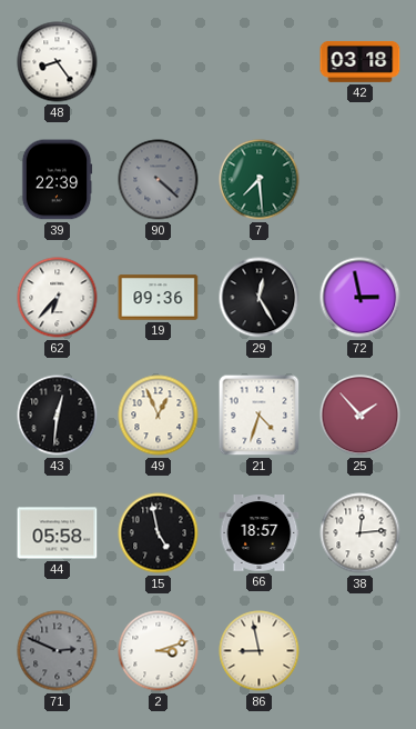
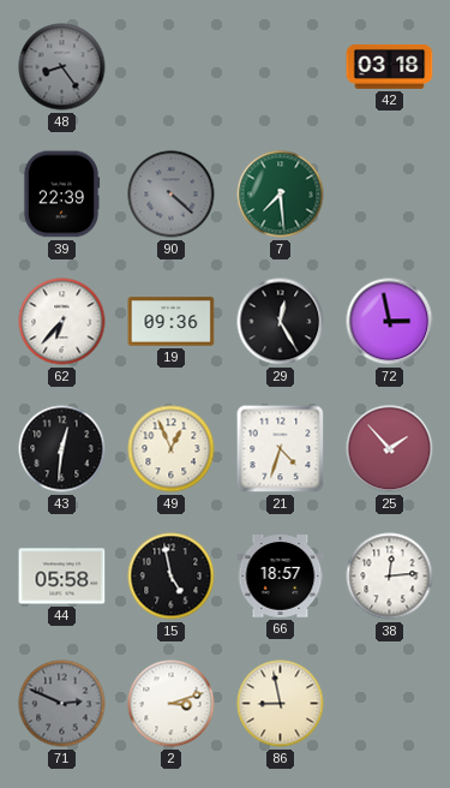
48 dial: white -> grey
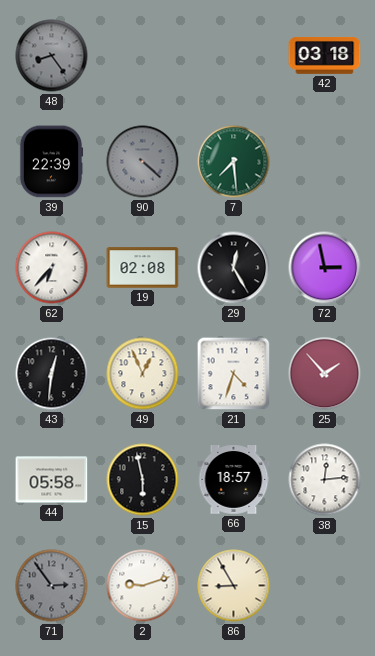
19: 09:36 -> 02:08
15: 4:58 -> 5:58
71: 2:49 -> 2:54
2: 3:12 -> 9:12
86: 8:58 -> 8:55
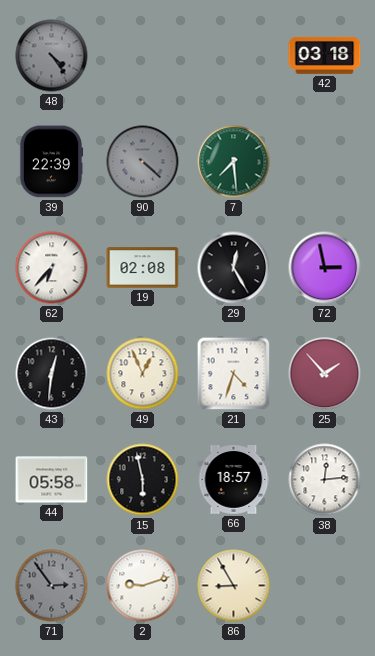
48: 8:24 -> 4:24
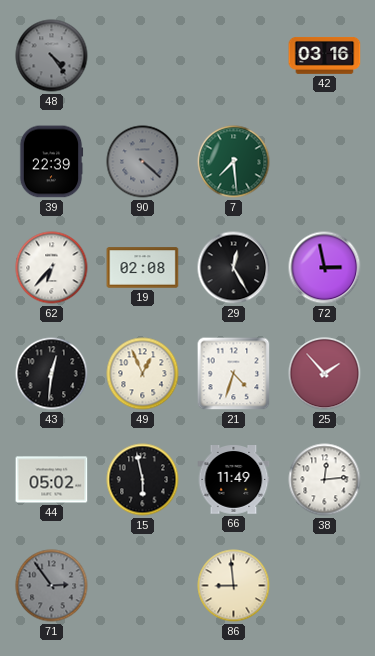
42: 03:18 -> 03:16
44: 05:58 -> 05:02
66: 18:57 -> 11:49
2: 9:12 -> none
86: 8:55 -> 8:59
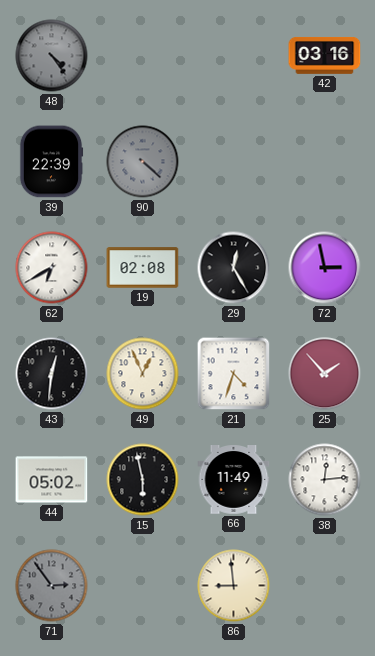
7: 7:29 -> none
62: 6:37 -> 6:40
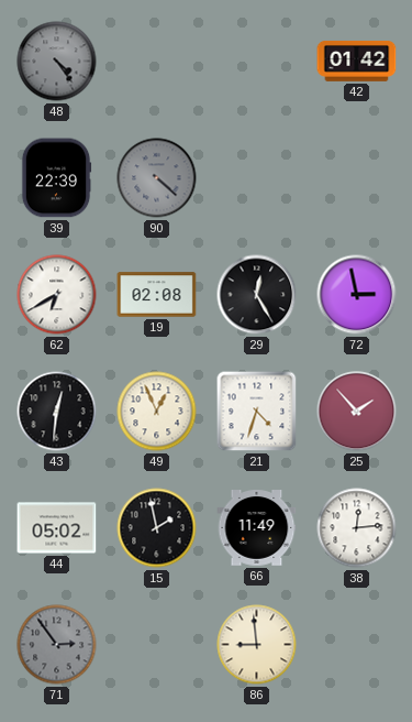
42: 03:16 -> 01:42
15: 5:58 -> 1:58
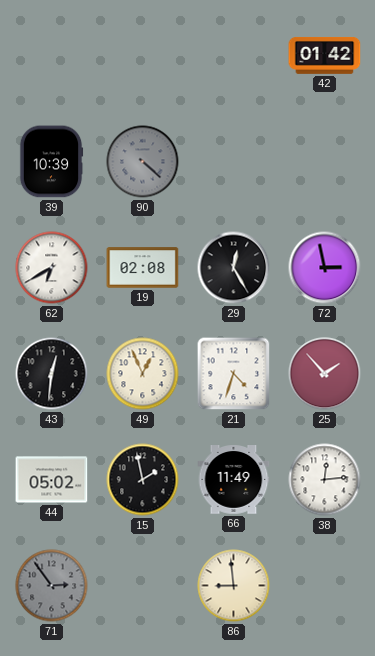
48: 4:24 -> none
39: 22:39 -> 10:39
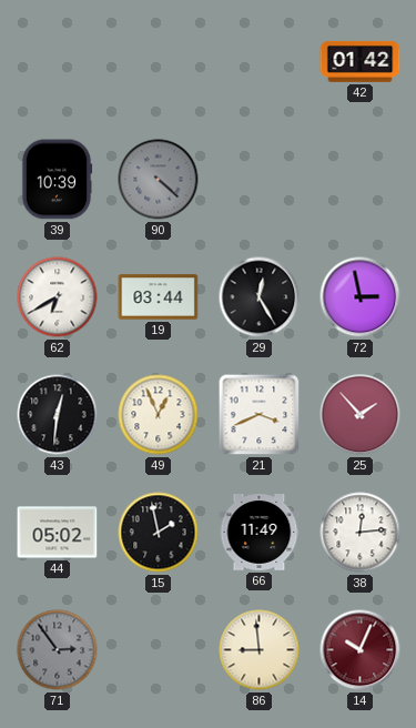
19: 02:08 -> 03:44
21: 4:33 -> 3:41
14: none -> 10:04
